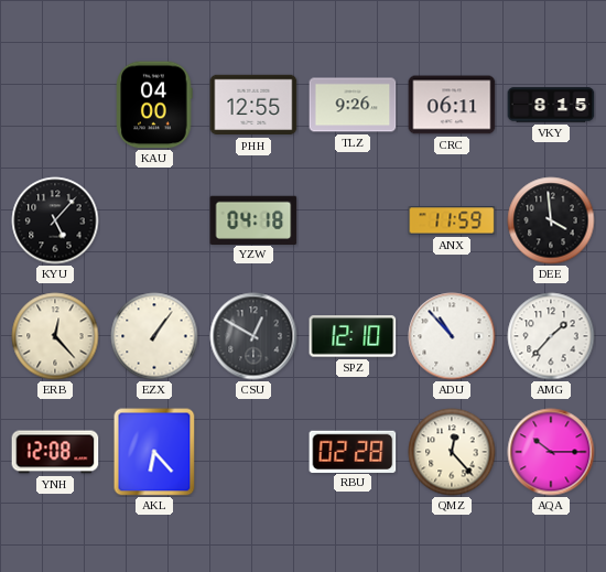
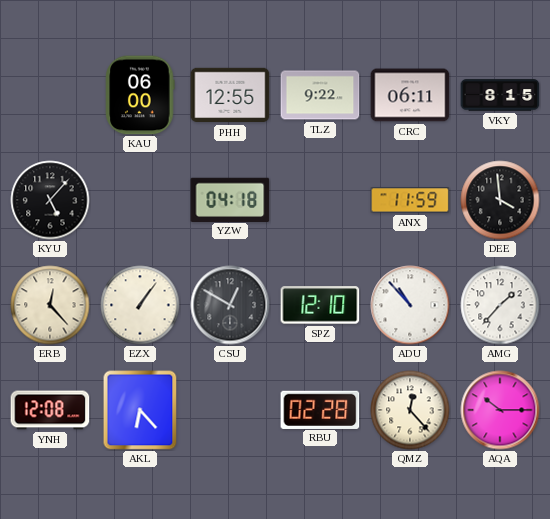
KAU: 04:00 -> 06:00
TLZ: 9:26 -> 9:22
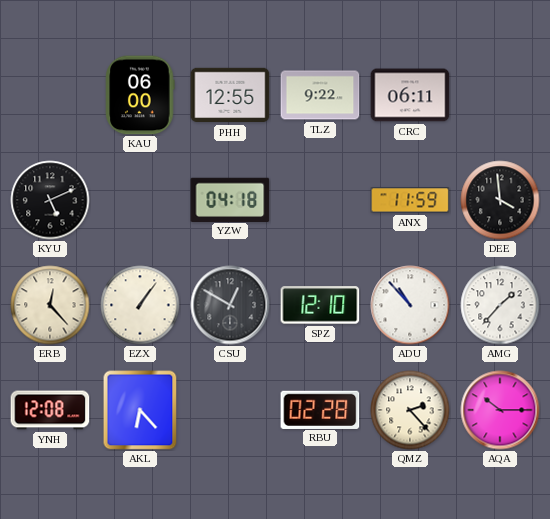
VKY: 8:15 -> none
KYU: 5:07 -> 5:11
QMZ: 12:23 -> 2:23
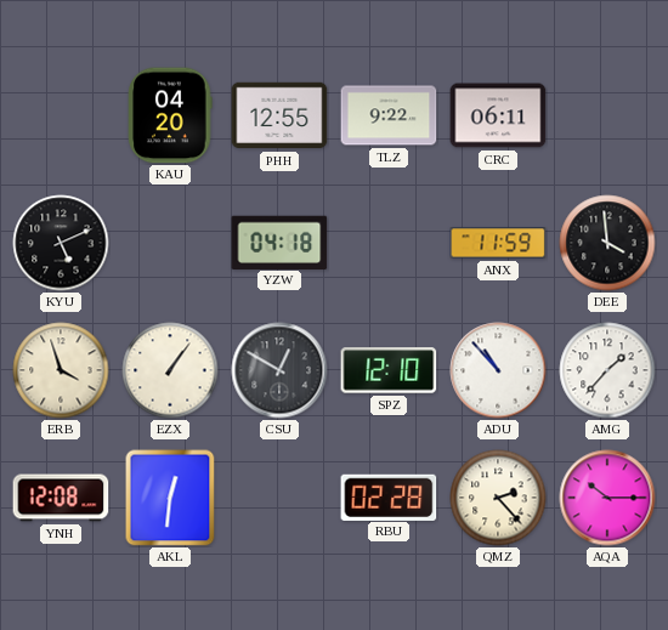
KAU: 06:00 -> 04:20
ERB: 12:23 -> 3:57
AKL: 6:23 -> 12:31
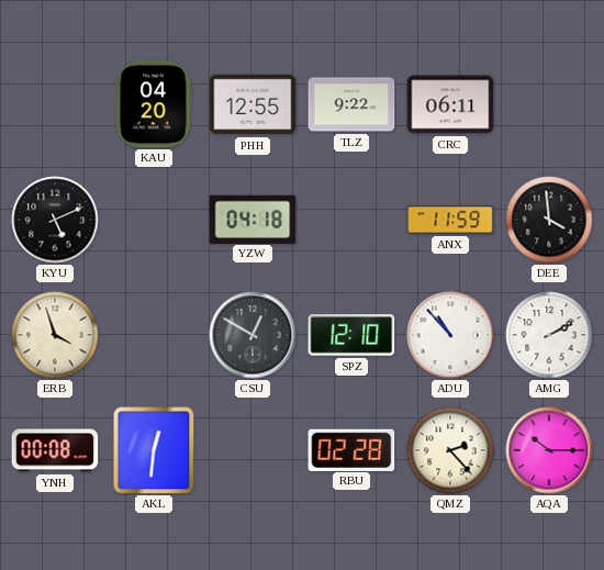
EZX: 1:06 -> none
AMG: 1:37 -> 2:10
YNH: 12:08 -> 00:08
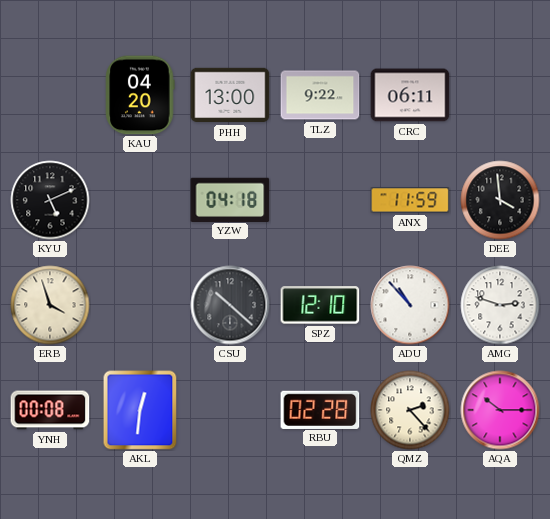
PHH: 12:55 -> 13:00
CSU: 12:50 -> 10:22
AMG: 2:10 -> 2:48
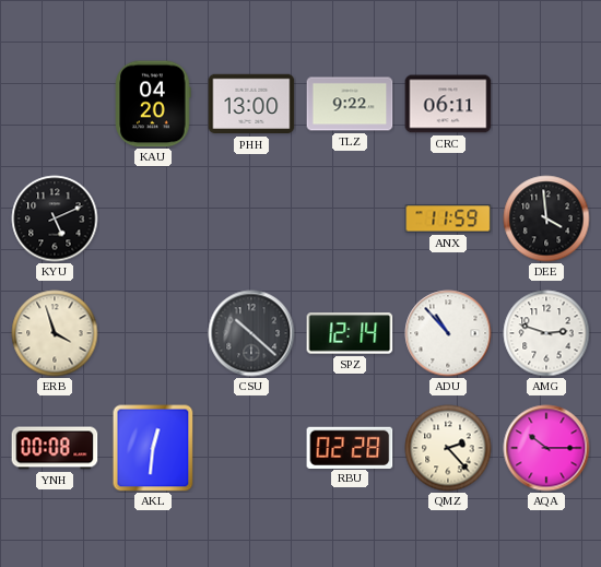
YZW: 04:18 -> none
SPZ: 12:10 -> 12:14
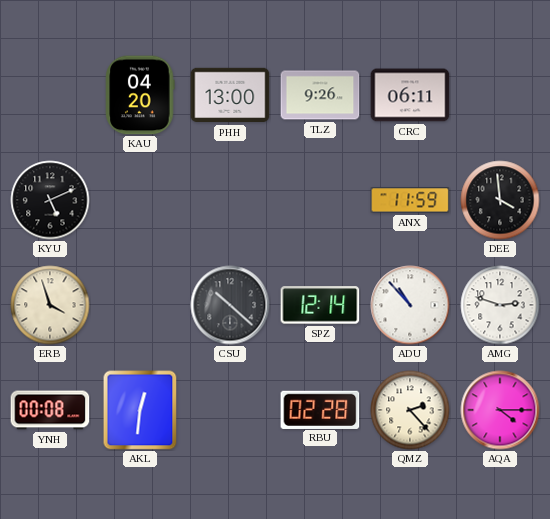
TLZ: 9:22 -> 9:26
AQA: 10:15 -> 4:15
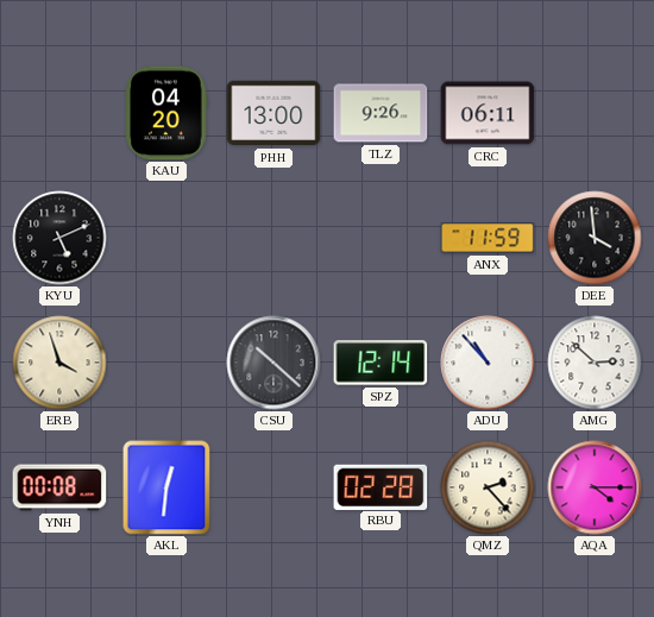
AMG: 2:48 -> 2:52
